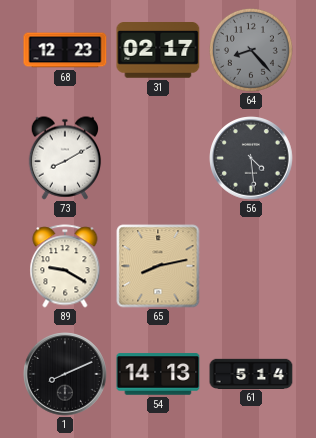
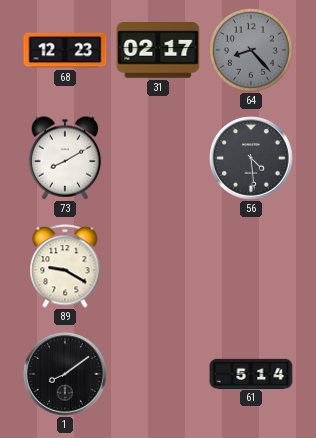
65: 8:13 -> none
1: 8:11 -> 8:09
54: 14:13 -> none
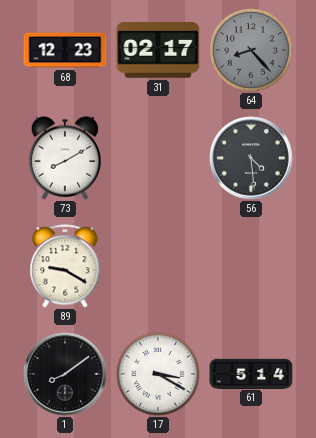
17: none -> 3:20
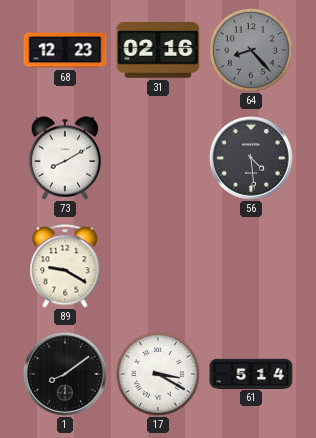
31: 02:17 -> 02:16
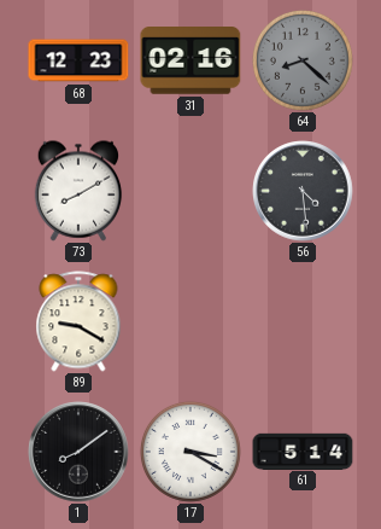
64: 8:23 -> 8:22
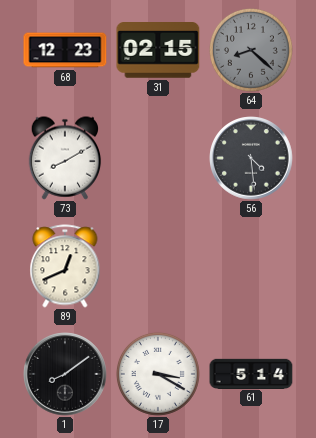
31: 02:16 -> 02:15
89: 9:20 -> 12:41
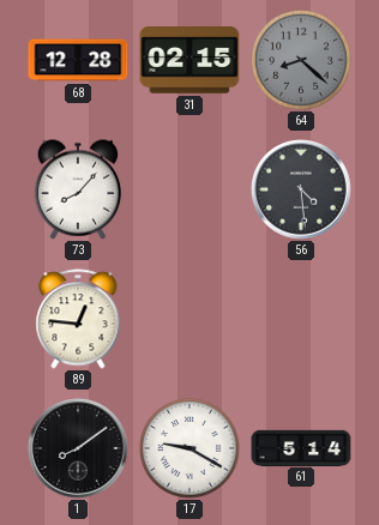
68: 12:23 -> 12:28
73: 8:10 -> 8:07
89: 12:41 -> 12:46
17: 3:20 -> 9:20
